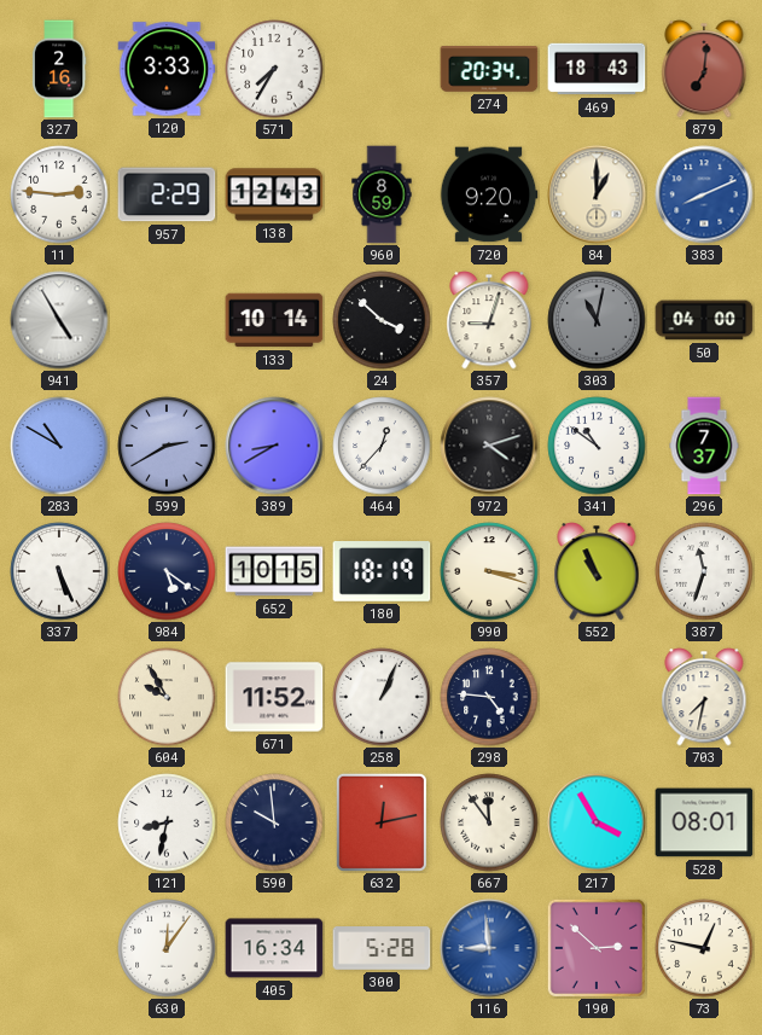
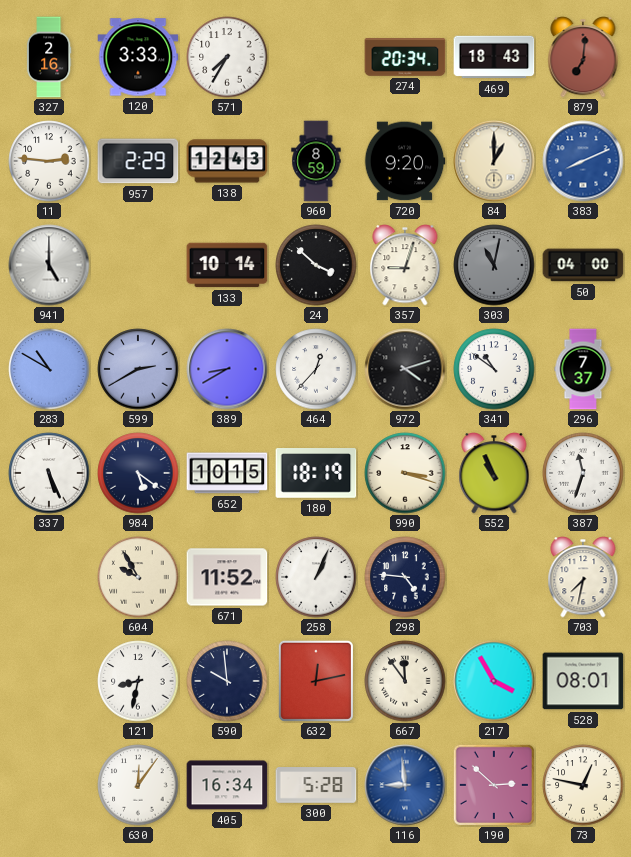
941: 4:55 -> 5:00
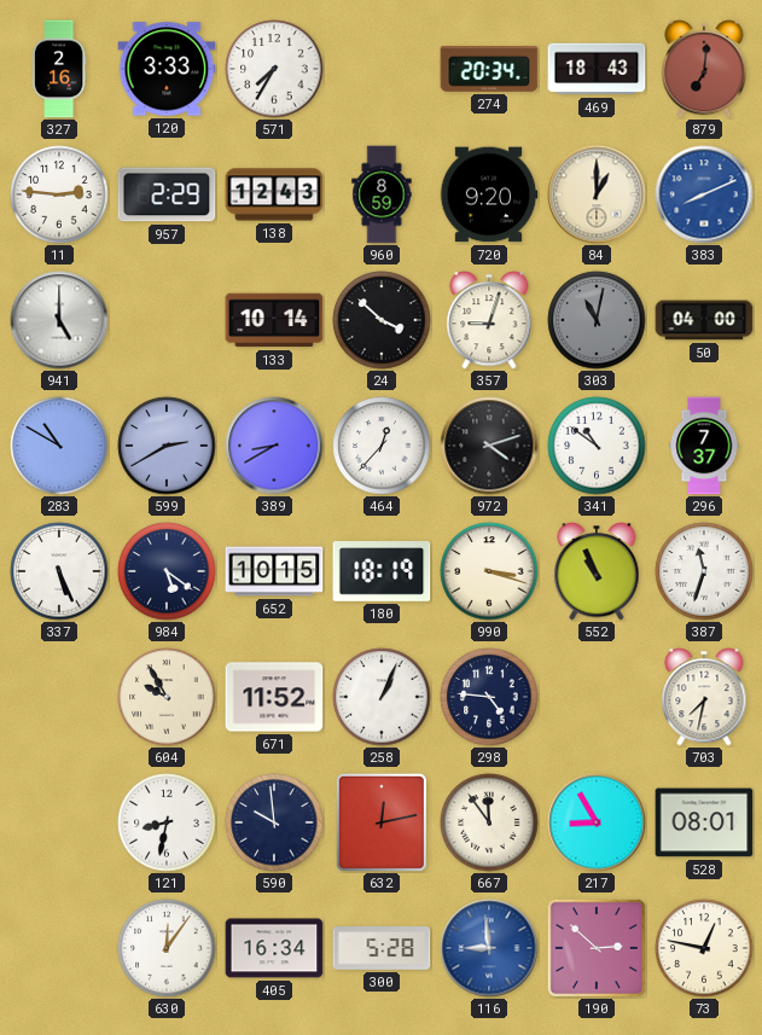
217: 3:55 -> 8:55
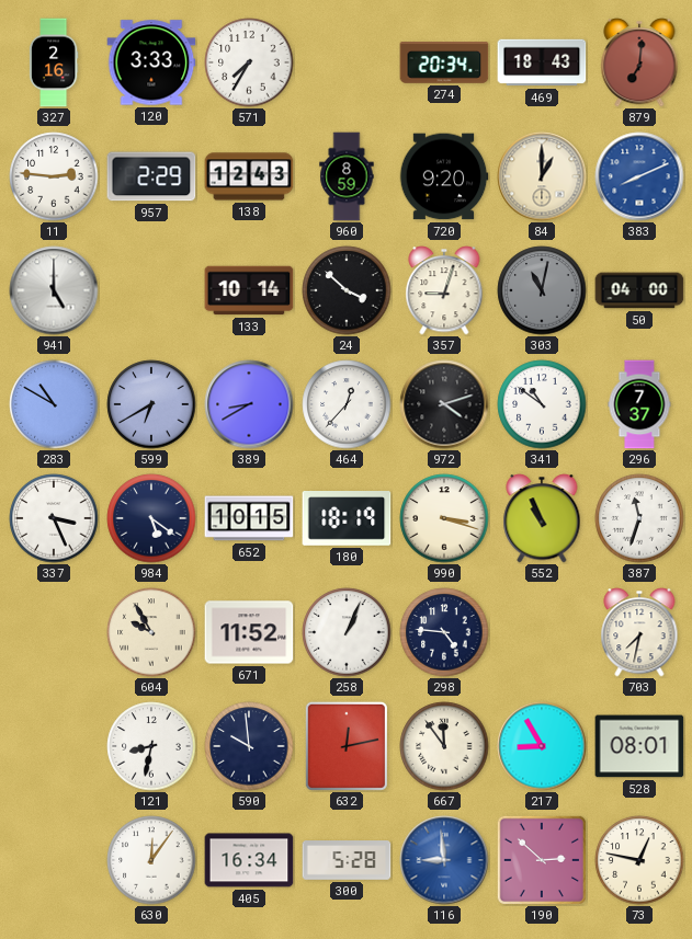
599: 2:40 -> 6:40
337: 5:26 -> 3:26
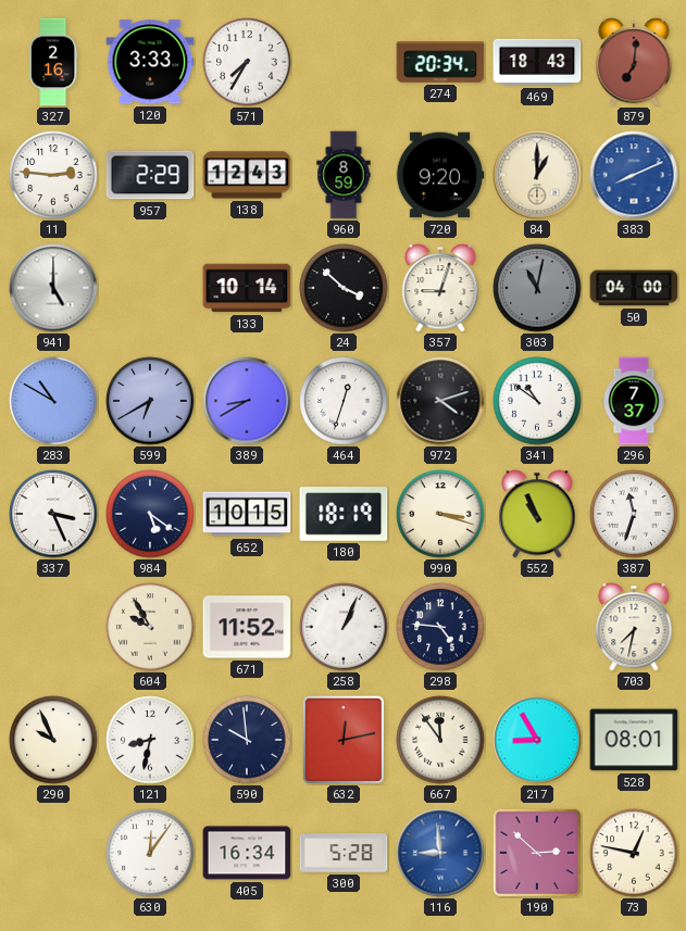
464: 12:37 -> 12:33
290: none -> 9:56
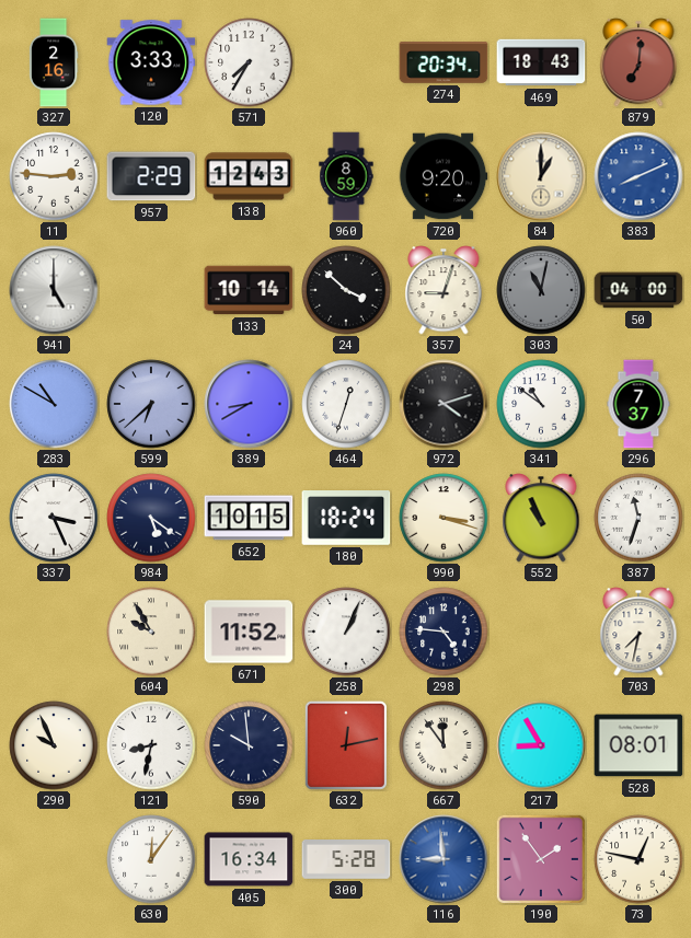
599: 6:40 -> 6:38
180: 18:19 -> 18:24
190: 2:52 -> 1:54
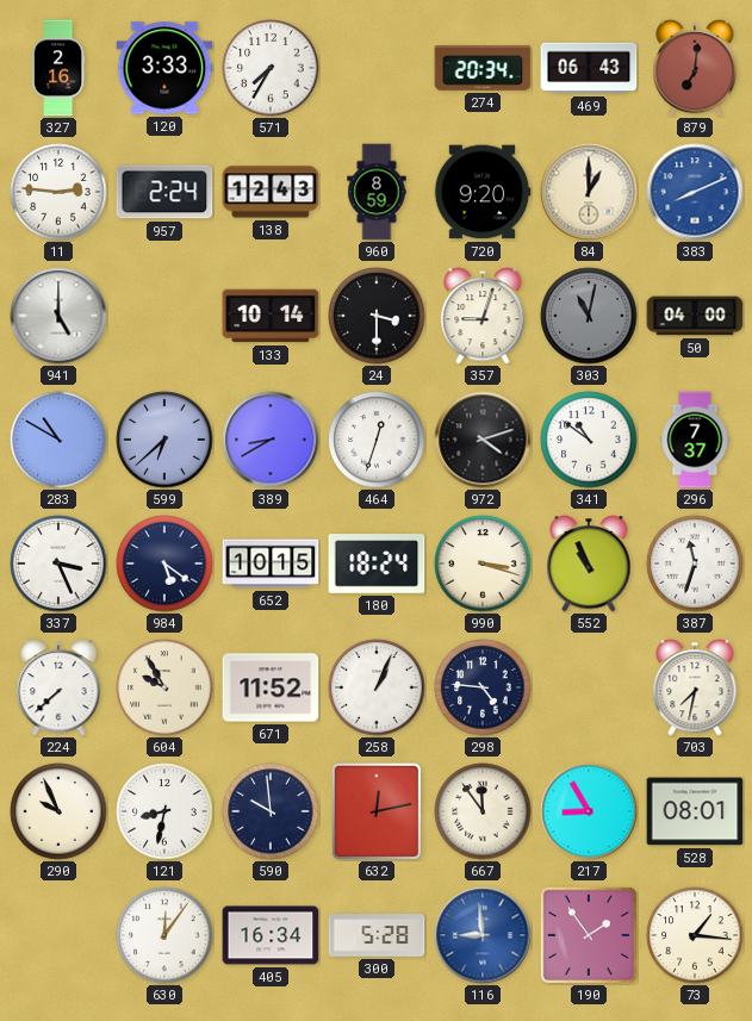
469: 18:43 -> 06:43
957: 2:29 -> 2:24
24: 3:52 -> 3:30
224: none -> 7:38
73: 12:47 -> 1:16
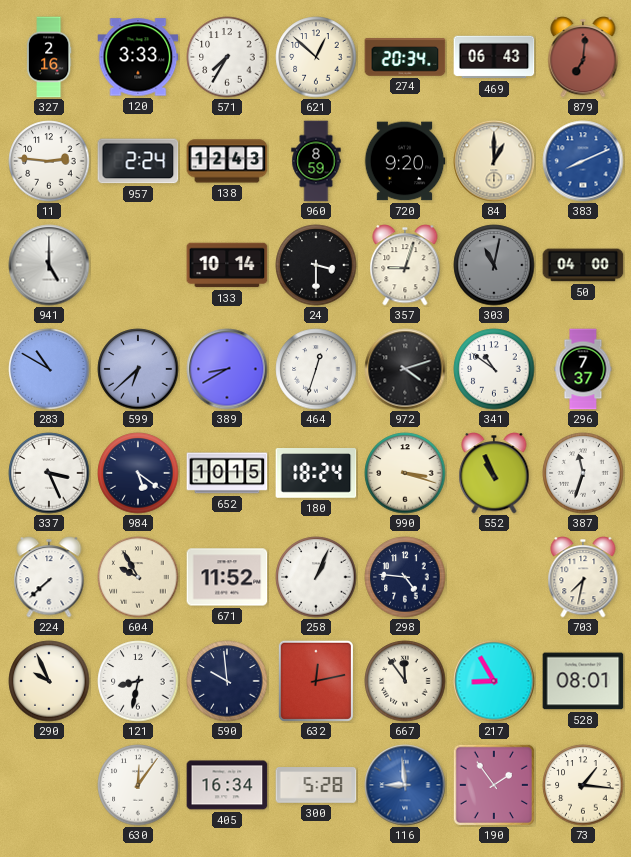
621: none -> 12:52
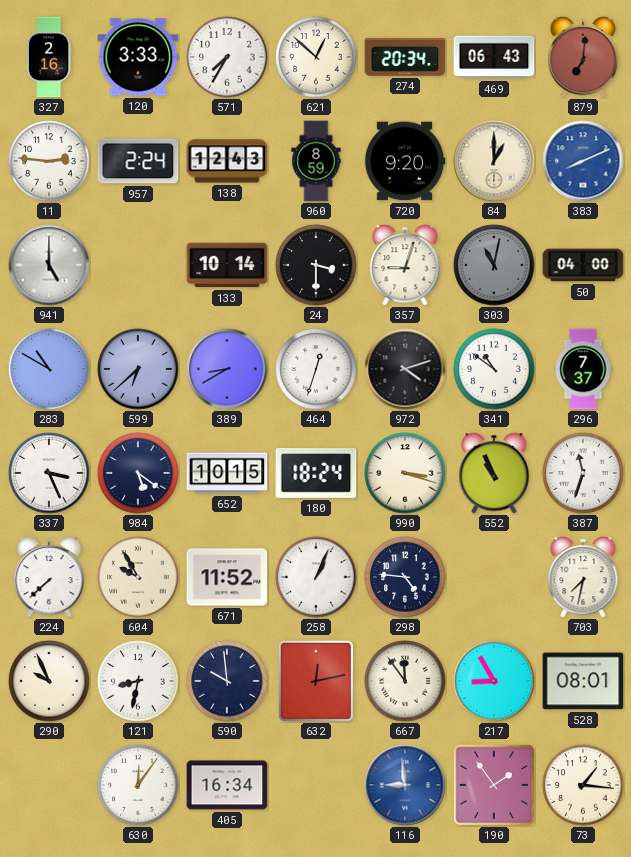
300: 5:28 -> none
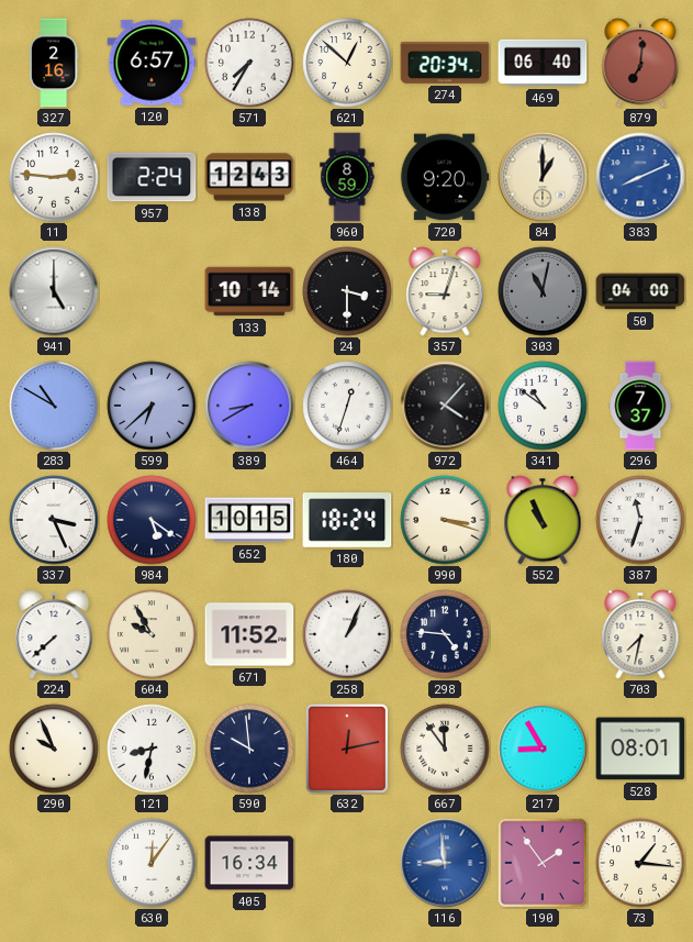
120: 3:33 -> 6:57
469: 06:43 -> 06:40
972: 4:12 -> 4:07
